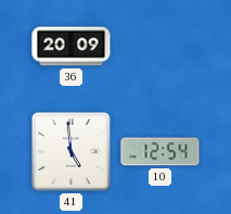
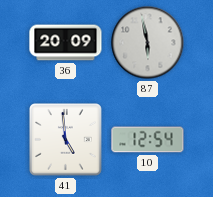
87: none -> 5:58
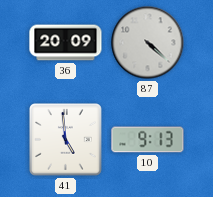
87: 5:58 -> 4:22
10: 12:54 -> 9:13
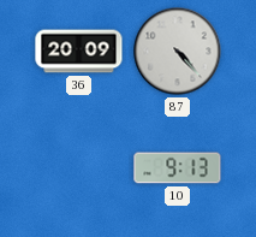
87: 4:22 -> 4:23
41: 4:59 -> none
